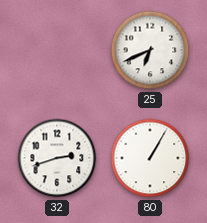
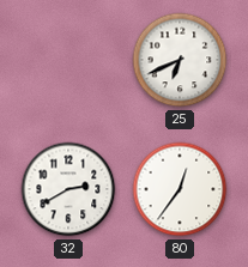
32: 2:42 -> 2:40
80: 1:05 -> 12:36
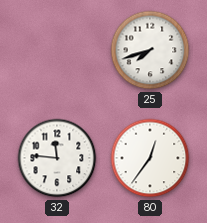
25: 6:41 -> 7:42
32: 2:40 -> 11:46
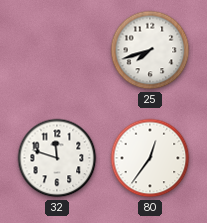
32: 11:46 -> 11:48
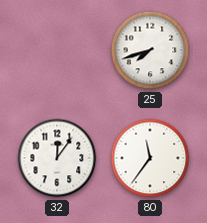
32: 11:48 -> 12:06
80: 12:36 -> 11:36
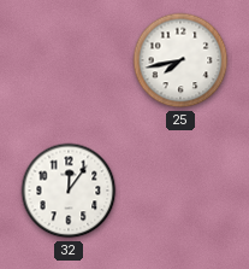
25: 7:42 -> 7:43
80: 11:36 -> none
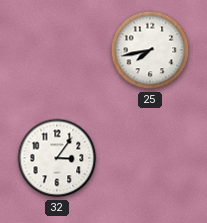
32: 12:06 -> 3:06
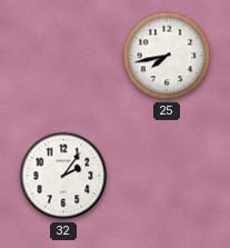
32: 3:06 -> 2:06
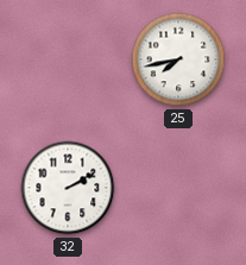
32: 2:06 -> 2:10
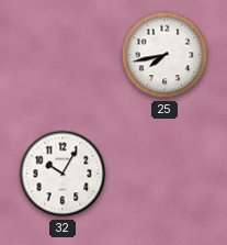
32: 2:10 -> 10:05
